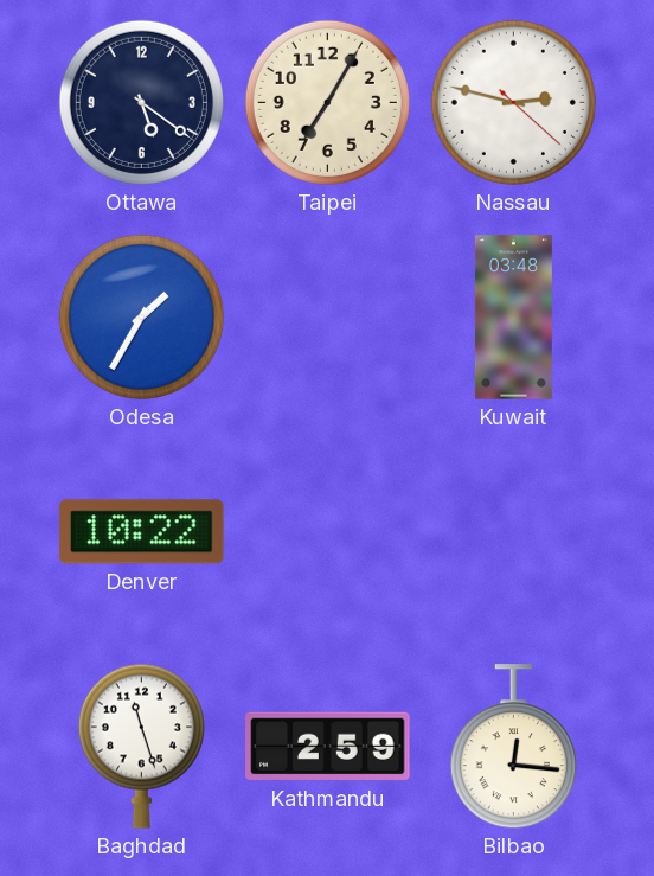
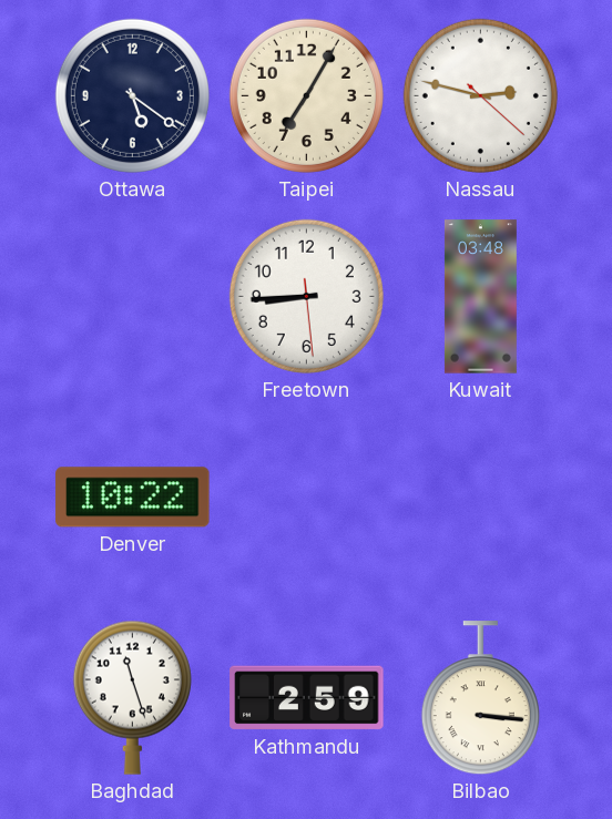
Odesa: 1:35 -> none
Freetown: none -> 8:44
Bilbao: 12:16 -> 3:16
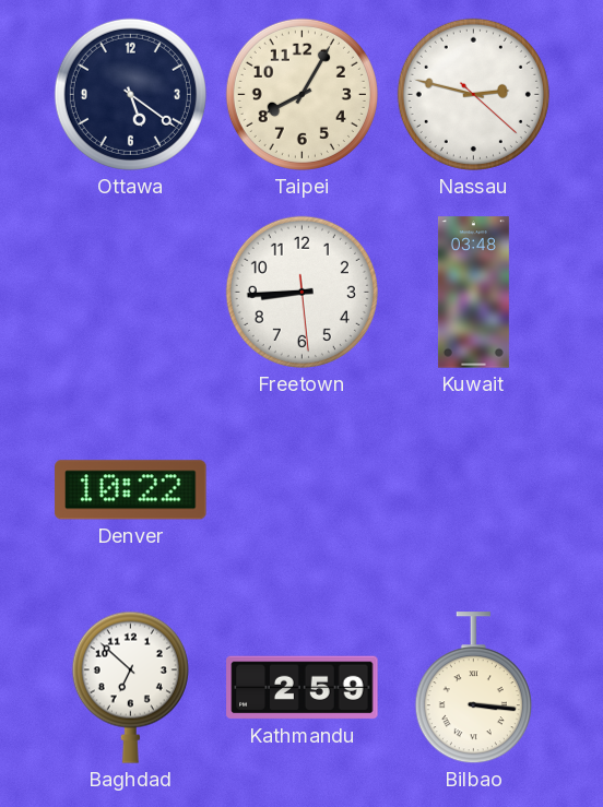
Taipei: 7:05 -> 8:05
Baghdad: 11:27 -> 6:52
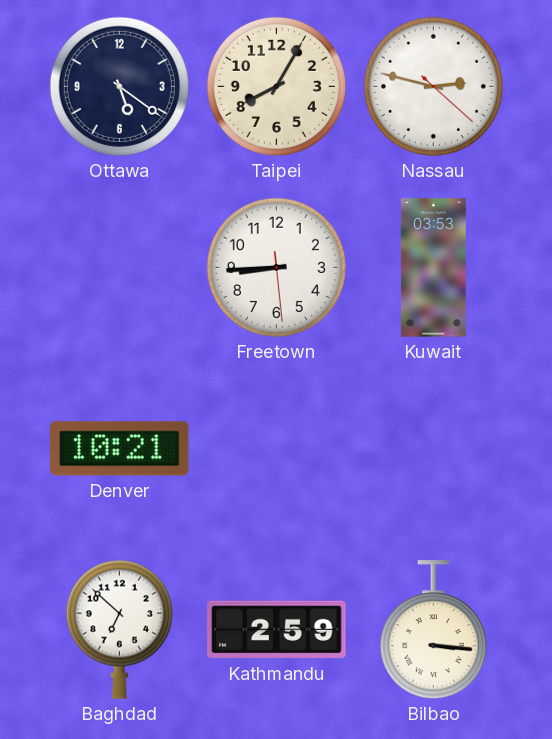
Kuwait: 03:48 -> 03:53
Denver: 10:22 -> 10:21
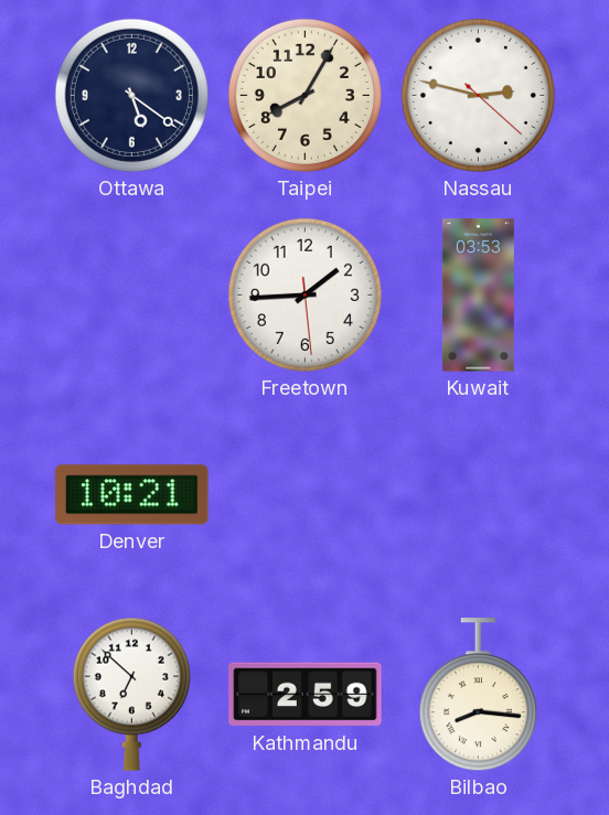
Freetown: 8:44 -> 1:44
Bilbao: 3:16 -> 8:16
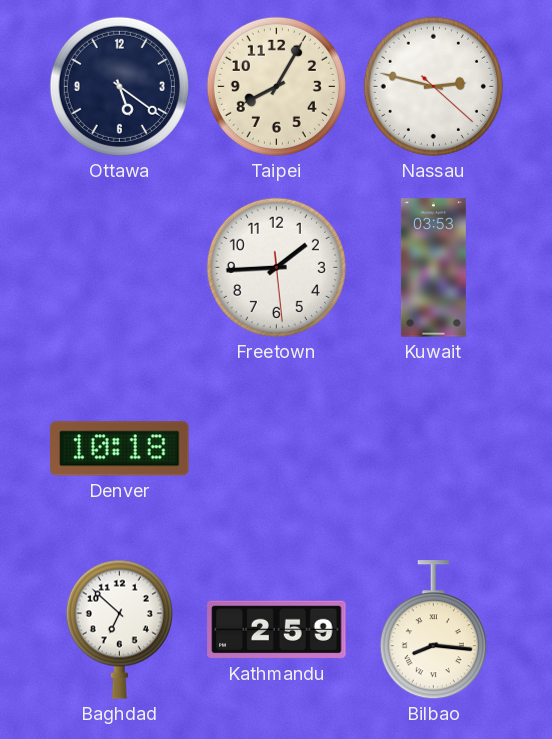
Denver: 10:21 -> 10:18
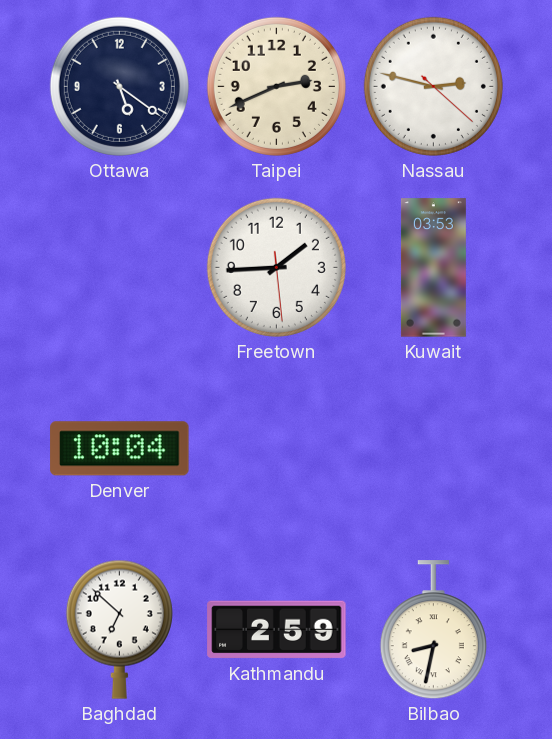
Taipei: 8:05 -> 2:41
Denver: 10:18 -> 10:04
Bilbao: 8:16 -> 8:32
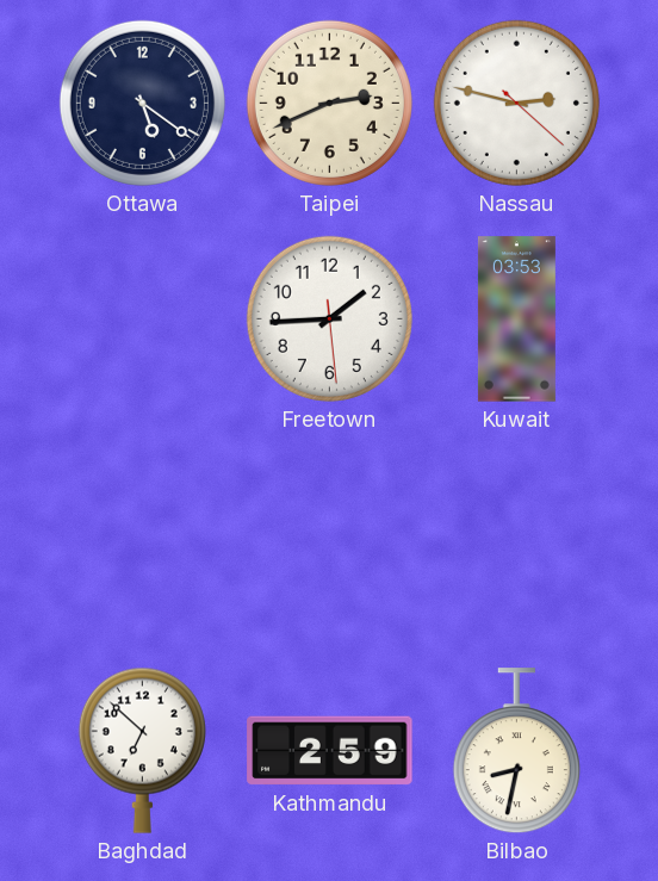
Denver: 10:04 -> none
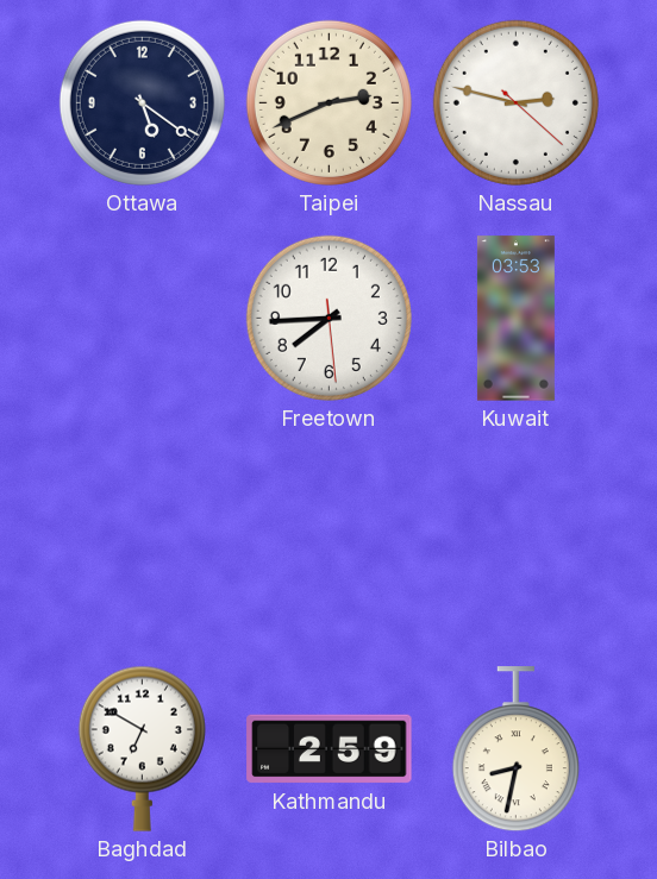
Freetown: 1:44 -> 7:44
Baghdad: 6:52 -> 6:50
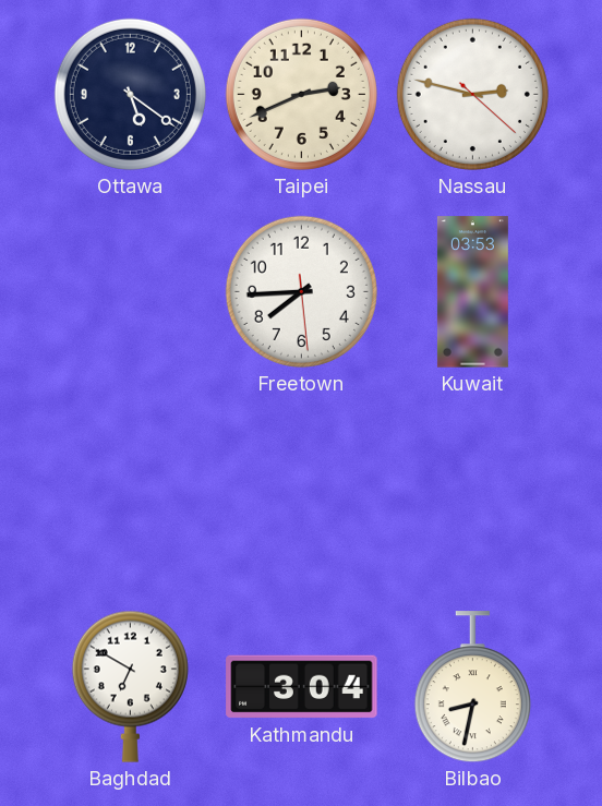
Kathmandu: 2:59 -> 3:04
